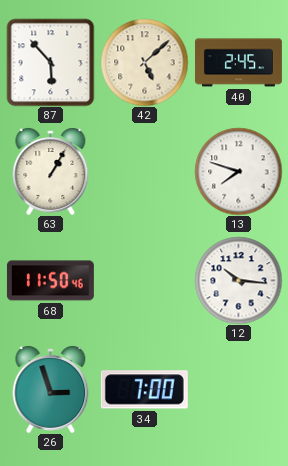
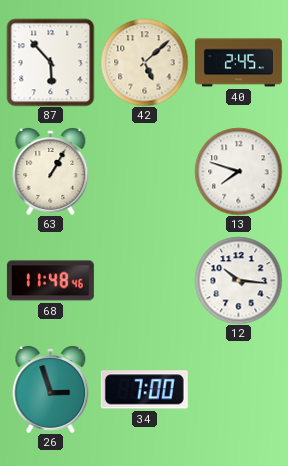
68: 11:50 -> 11:48
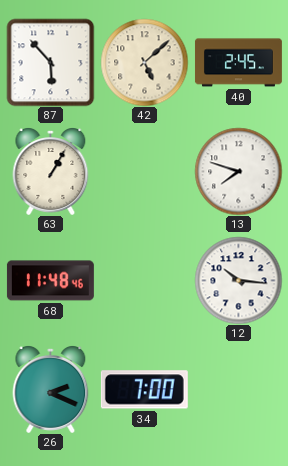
26: 2:57 -> 2:19
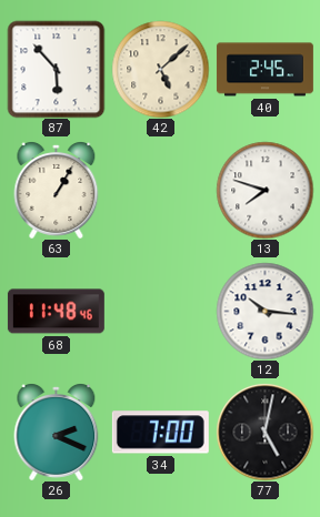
77: none -> 5:02
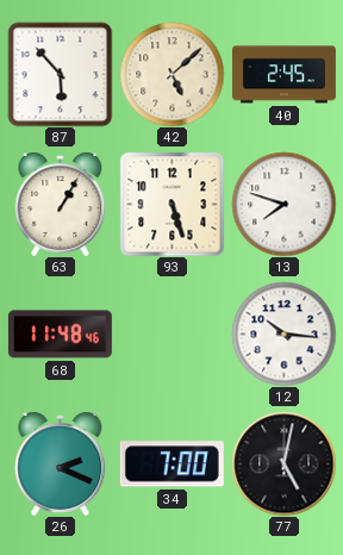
93: none -> 5:27
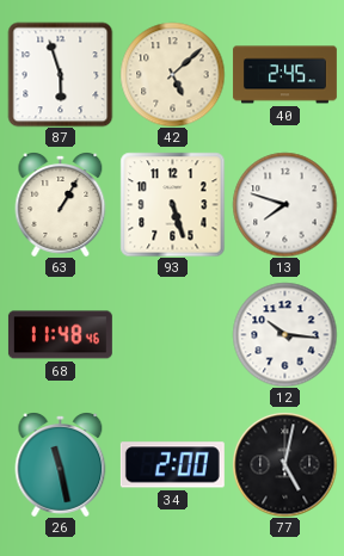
87: 5:53 -> 5:57
26: 2:19 -> 11:28
34: 7:00 -> 2:00
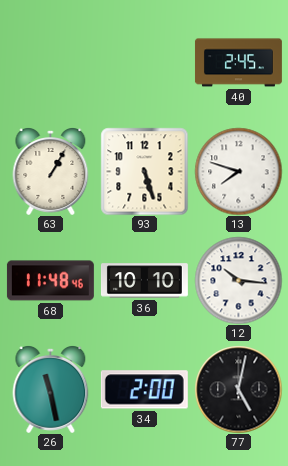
87: 5:57 -> none
42: 5:08 -> none
36: none -> 10:10
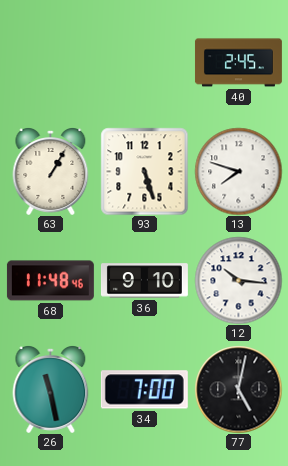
36: 10:10 -> 9:10
34: 2:00 -> 7:00
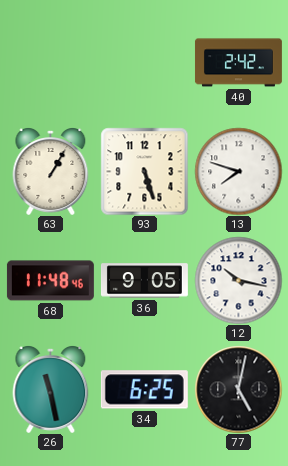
40: 2:45 -> 2:42
36: 9:10 -> 9:05
12: 10:16 -> 10:17
34: 7:00 -> 6:25
